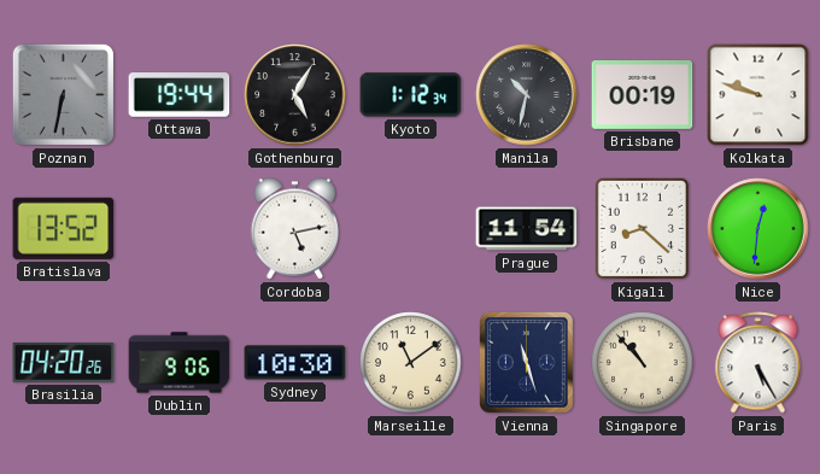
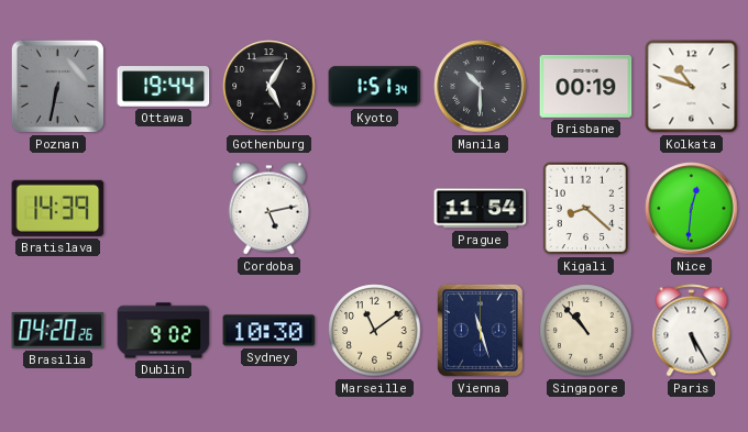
Kyoto: 1:12 -> 1:51
Manila: 10:32 -> 10:30
Kolkata: 9:48 -> 10:48
Bratislava: 13:52 -> 14:39
Dublin: 9:06 -> 9:02
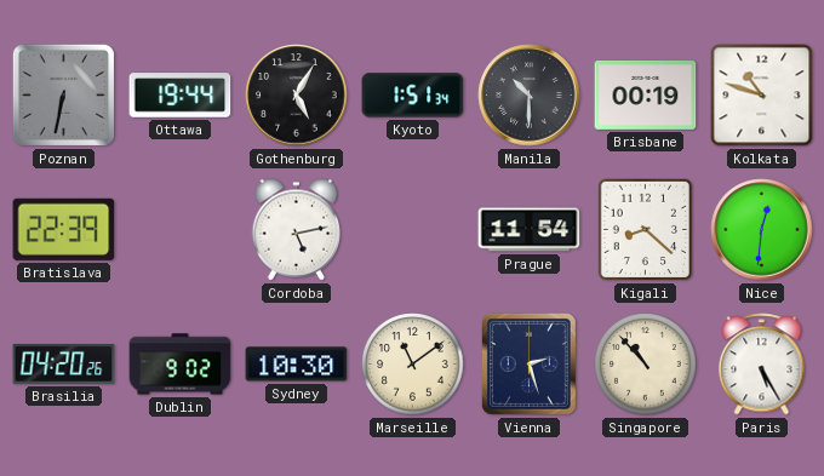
Bratislava: 14:39 -> 22:39
Vienna: 11:27 -> 2:27
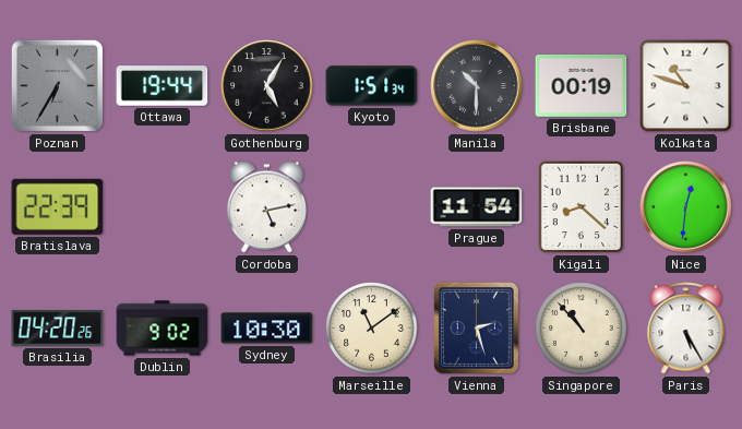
Poznan: 6:32 -> 6:35
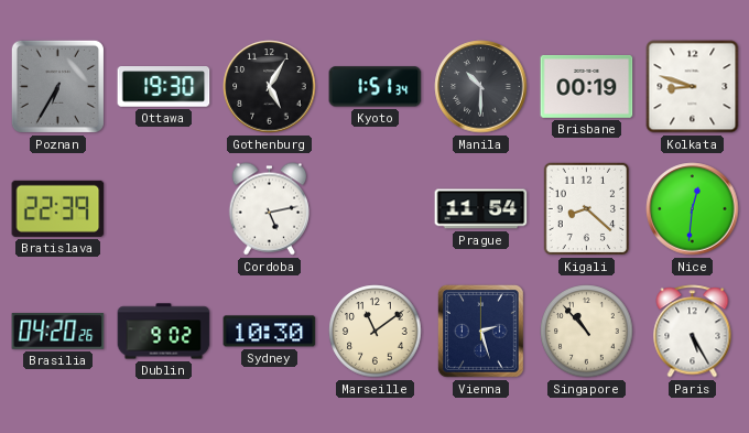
Ottawa: 19:44 -> 19:30
Kolkata: 10:48 -> 8:48
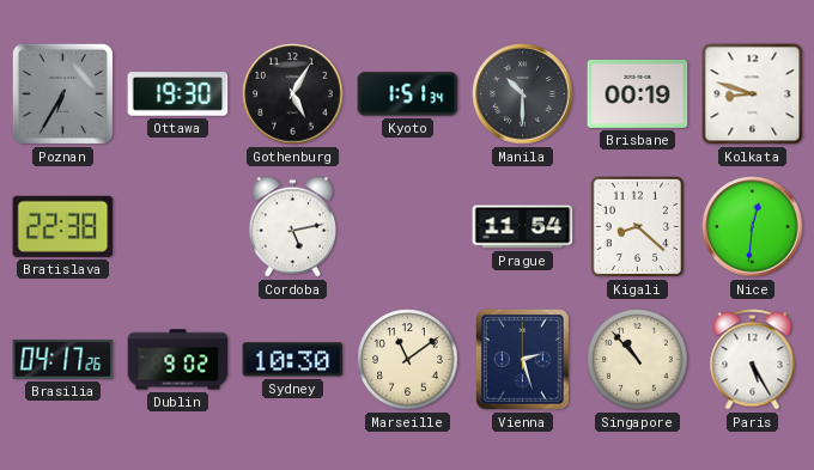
Bratislava: 22:39 -> 22:38
Brasilia: 04:20 -> 04:17
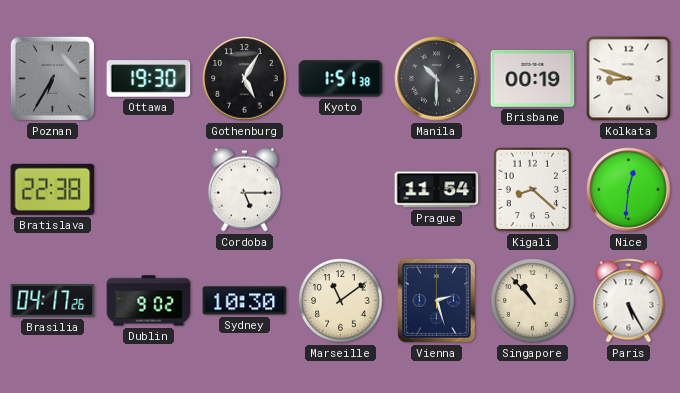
Kyoto: 1:51:34 -> 1:51:38
Cordoba: 5:13 -> 5:15
